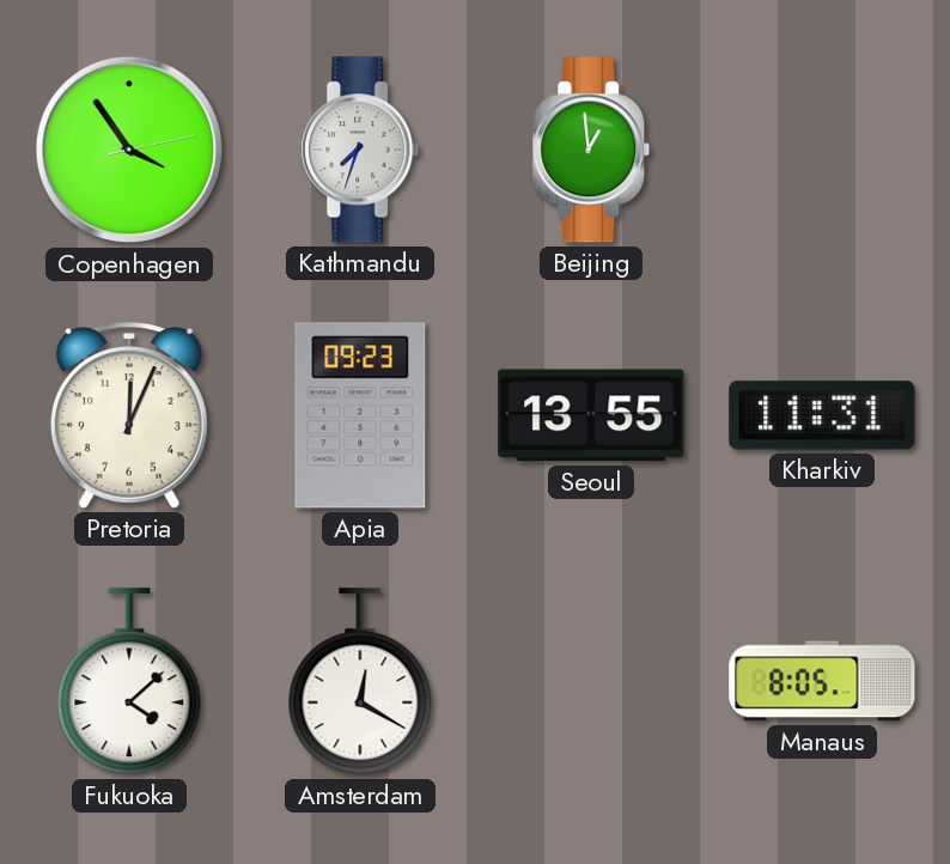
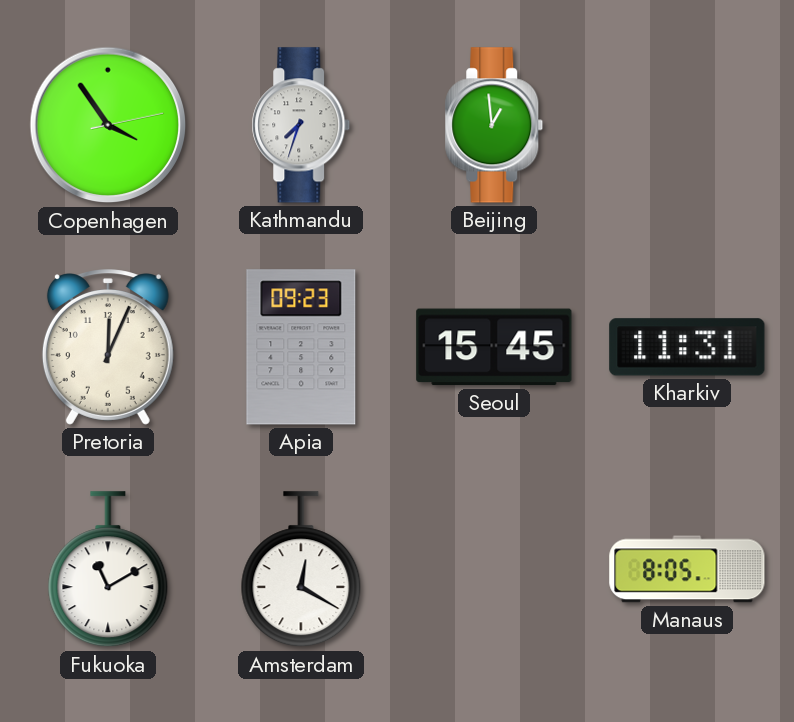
Seoul: 13:55 -> 15:45
Fukuoka: 4:08 -> 11:10
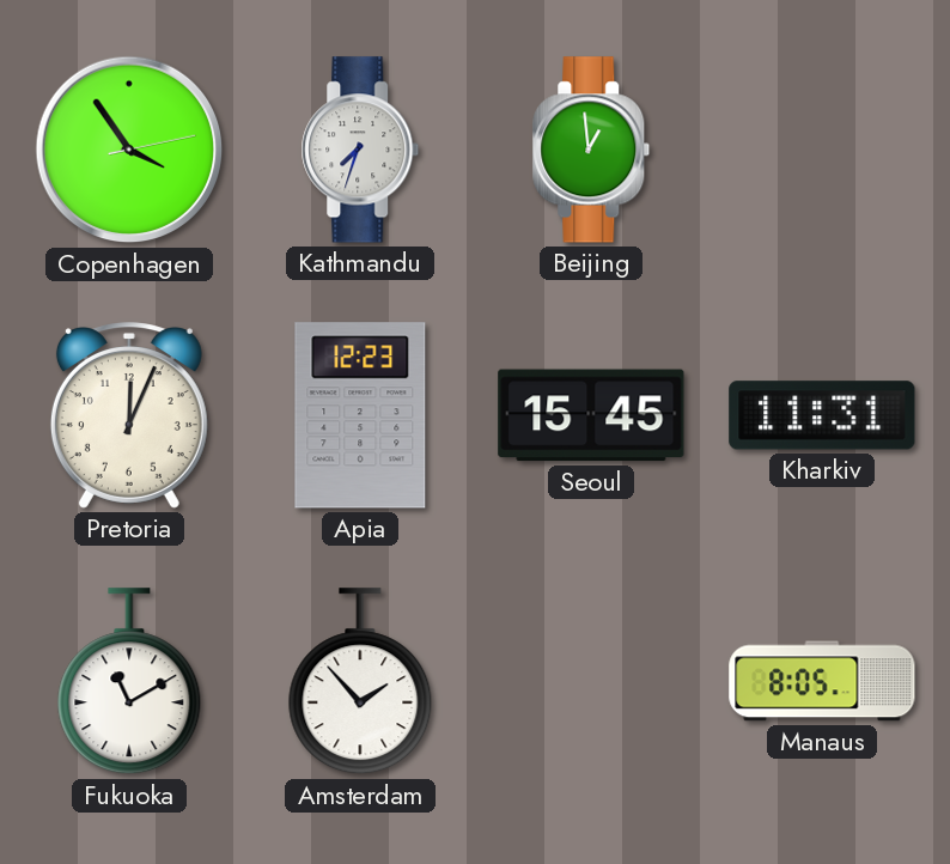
Apia: 09:23 -> 12:23
Amsterdam: 12:20 -> 1:53
